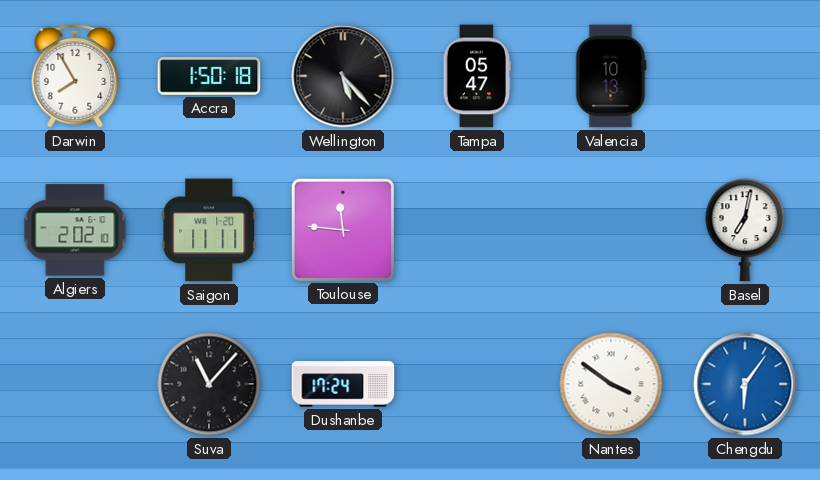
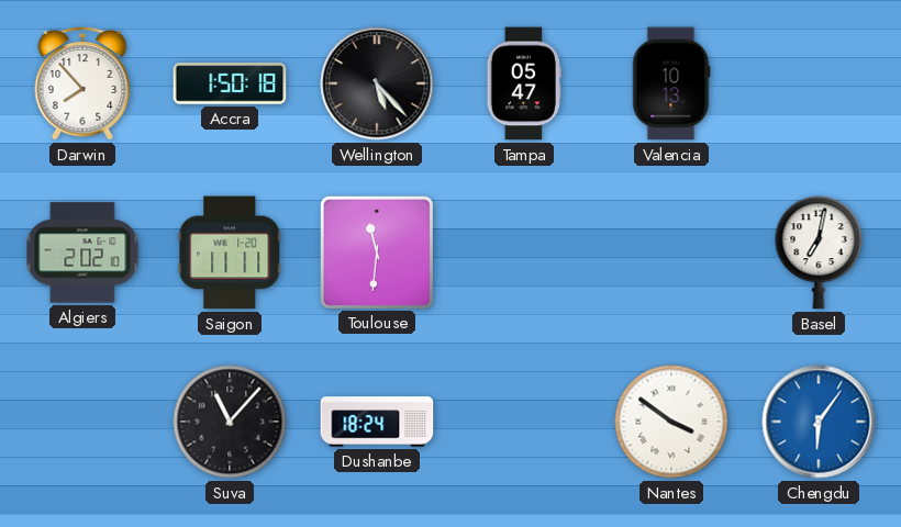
Darwin: 7:55 -> 7:53
Toulouse: 11:46 -> 11:31
Dushanbe: 17:24 -> 18:24
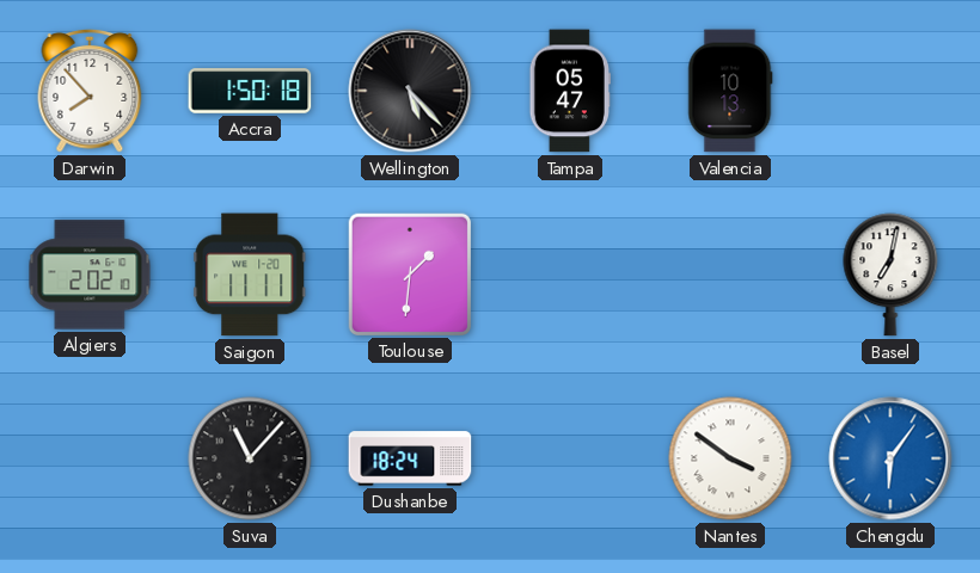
Toulouse: 11:31 -> 1:31
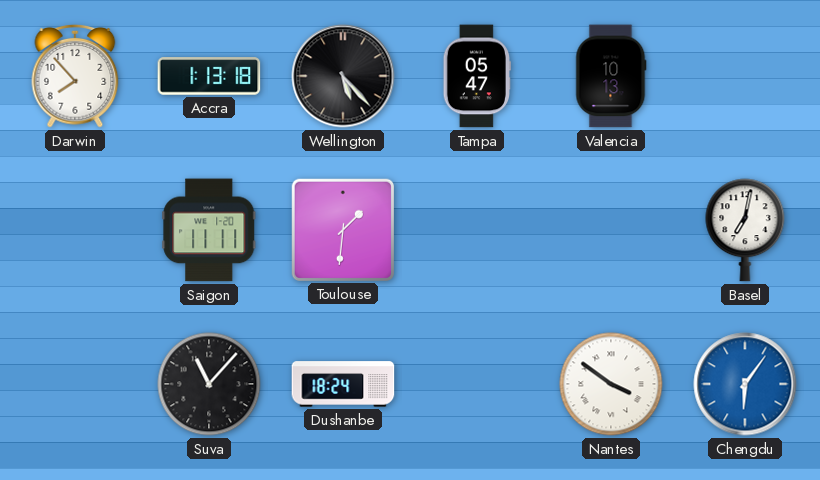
Accra: 1:50 -> 1:13
Algiers: 2:02 -> none
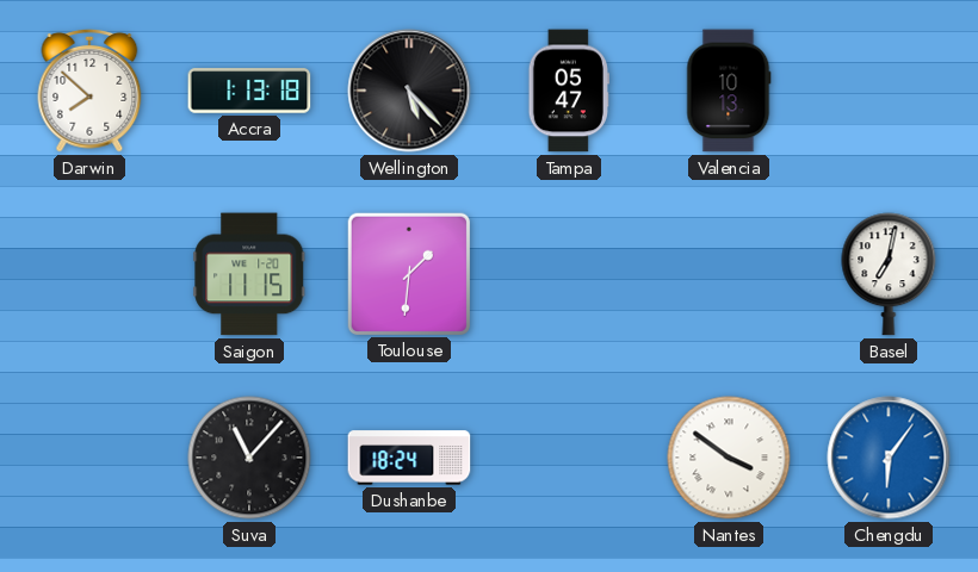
Darwin: 7:53 -> 7:52
Saigon: 11:11 -> 11:15
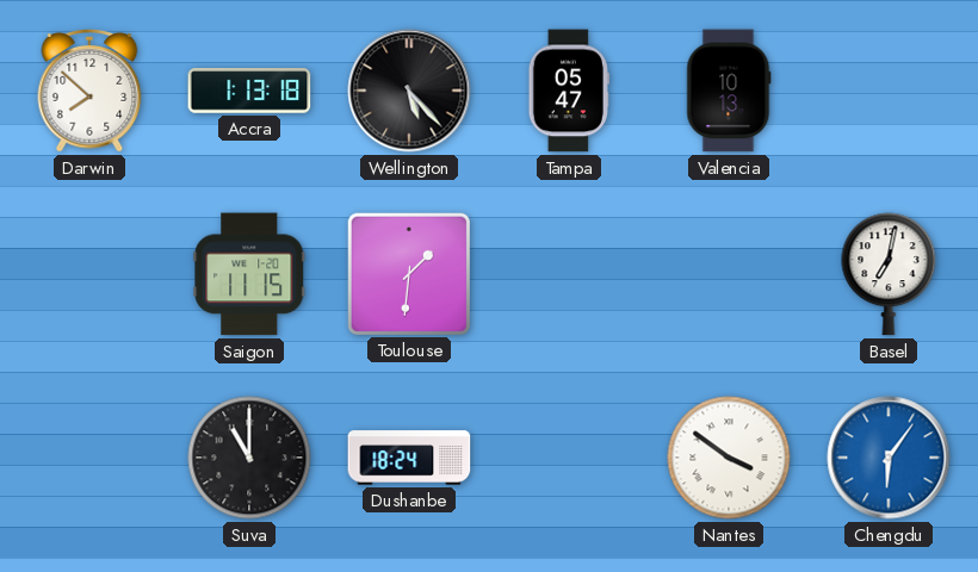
Suva: 11:07 -> 11:00
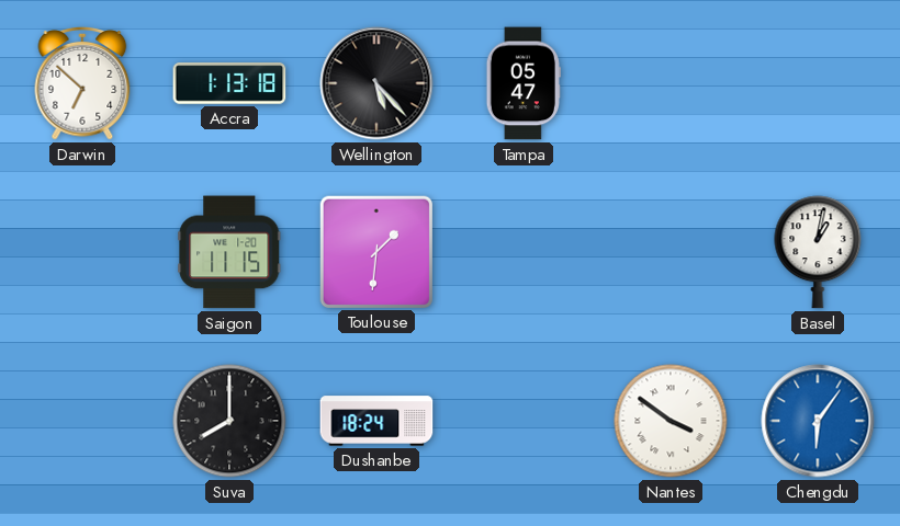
Darwin: 7:52 -> 6:52
Valencia: 10:13 -> none
Basel: 7:02 -> 1:02
Suva: 11:00 -> 8:00
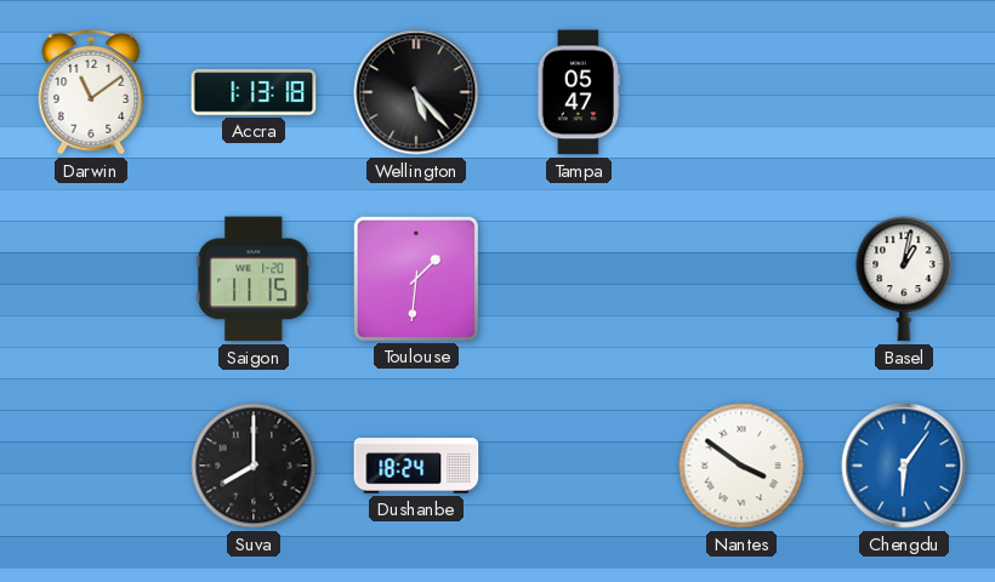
Darwin: 6:52 -> 11:09
